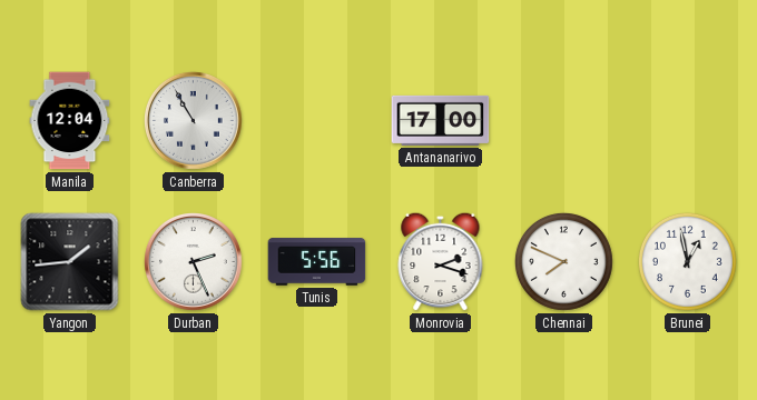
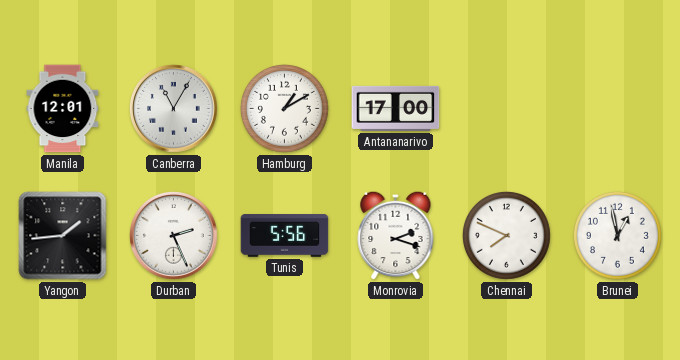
Manila: 12:04 -> 12:01
Canberra: 10:55 -> 11:05
Hamburg: none -> 1:10
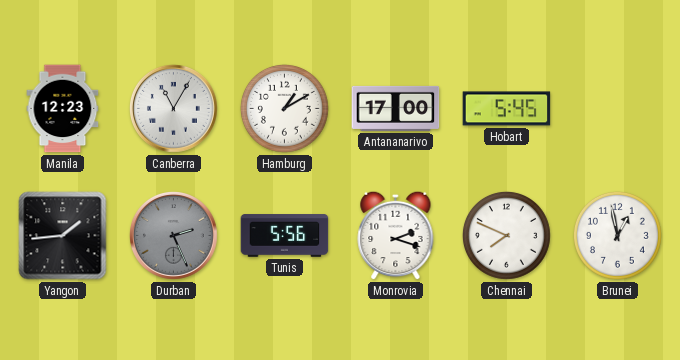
Manila: 12:01 -> 12:23
Hobart: none -> 5:45
Durban dial: white -> grey
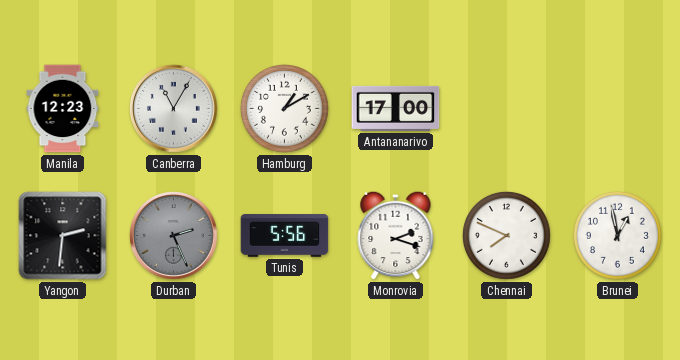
Hobart: 5:45 -> none
Yangon: 1:44 -> 2:31
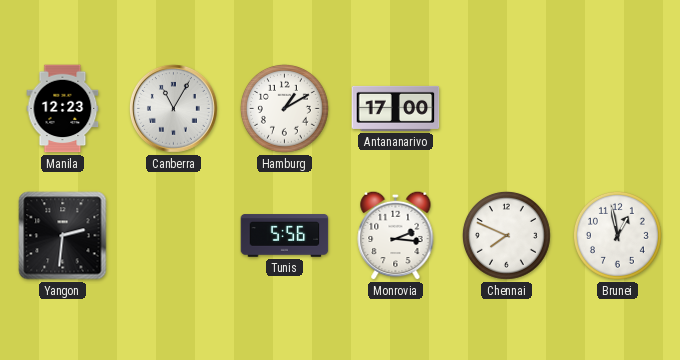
Durban: 2:26 -> none
Monrovia: 2:18 -> 2:16
